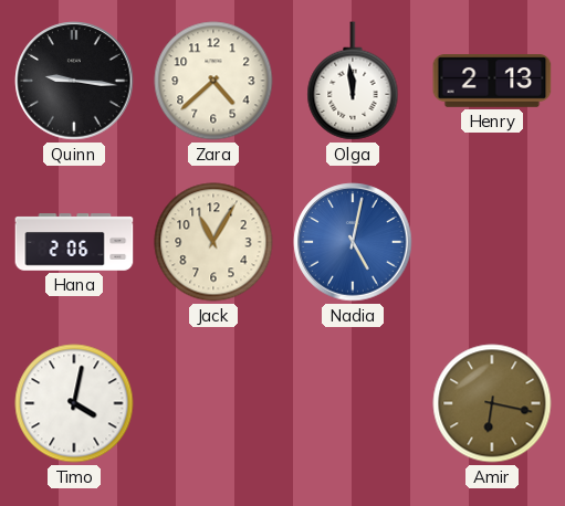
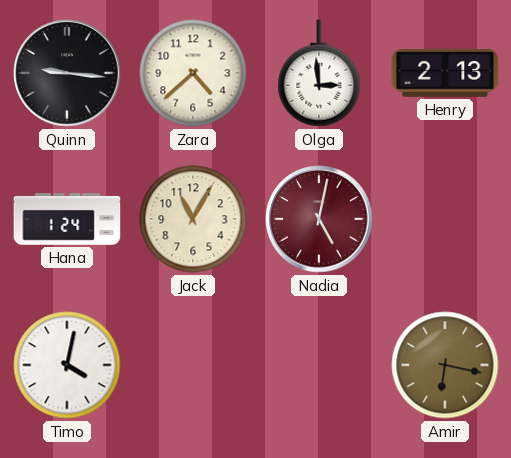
Olga: 11:59 -> 2:59
Hana: 2:06 -> 1:24
Nadia dial: blue -> burgundy
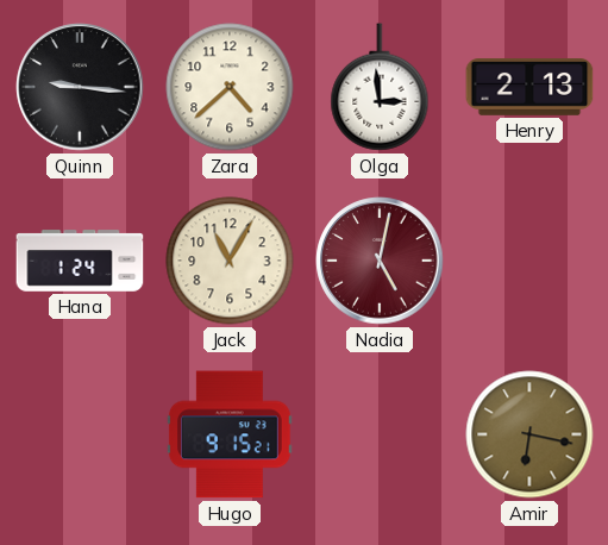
Timo: 4:02 -> none
Hugo: none -> 9:15
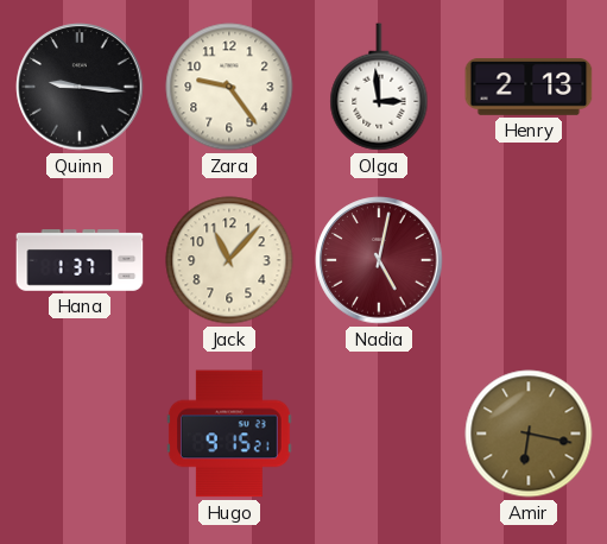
Zara: 4:38 -> 9:24
Hana: 1:24 -> 1:37
Jack: 11:05 -> 11:07
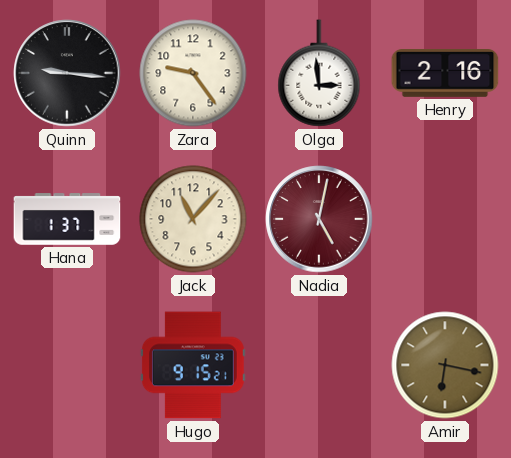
Henry: 2:13 -> 2:16
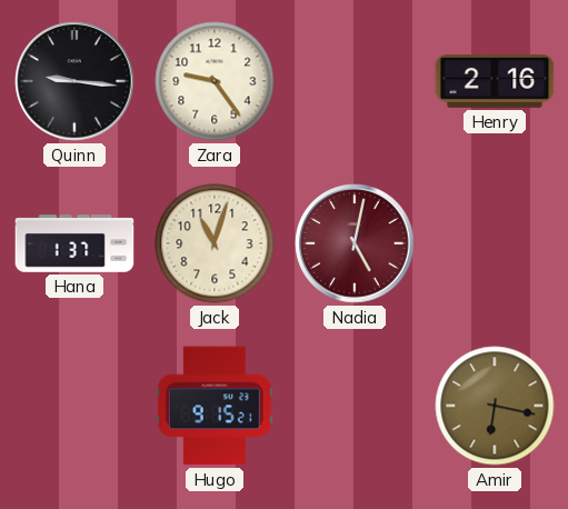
Olga: 2:59 -> none
Jack: 11:07 -> 11:03
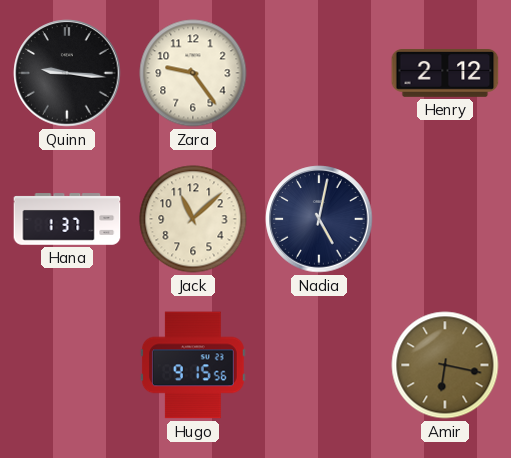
Henry: 2:16 -> 2:12
Jack: 11:03 -> 11:08
Nadia dial: burgundy -> navy
Hugo: 9:15:21 -> 9:15:56
